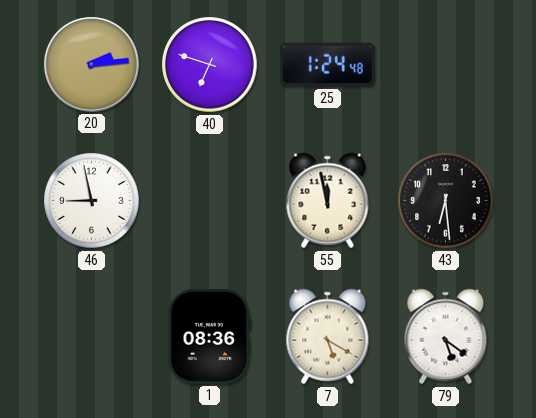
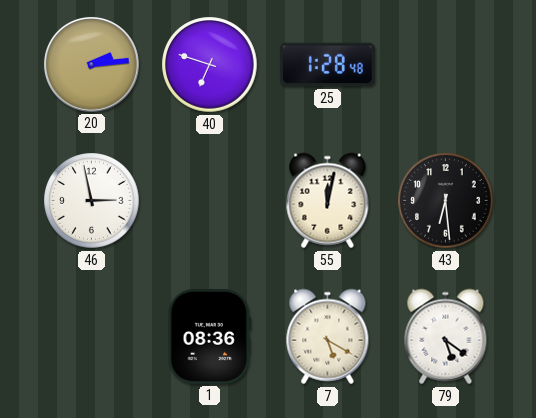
25: 1:24 -> 1:28
46: 8:58 -> 2:58
55: 11:58 -> 12:02
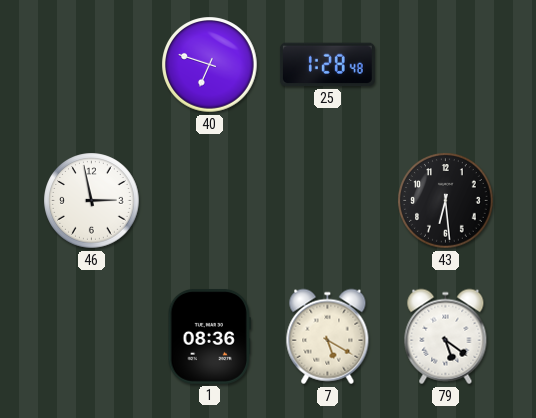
20: 2:14 -> none
55: 12:02 -> none
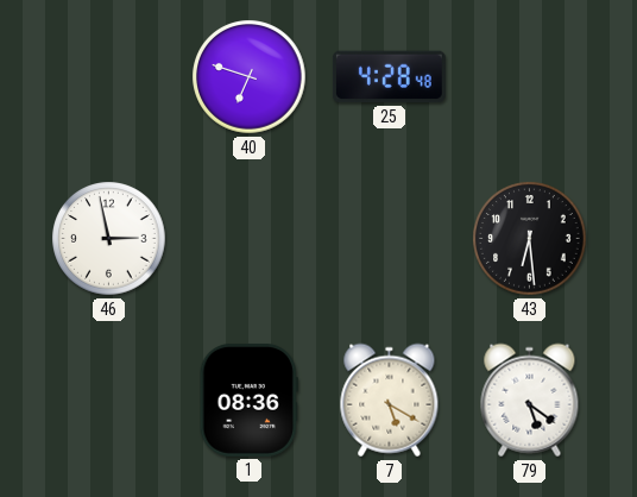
25: 1:28 -> 4:28
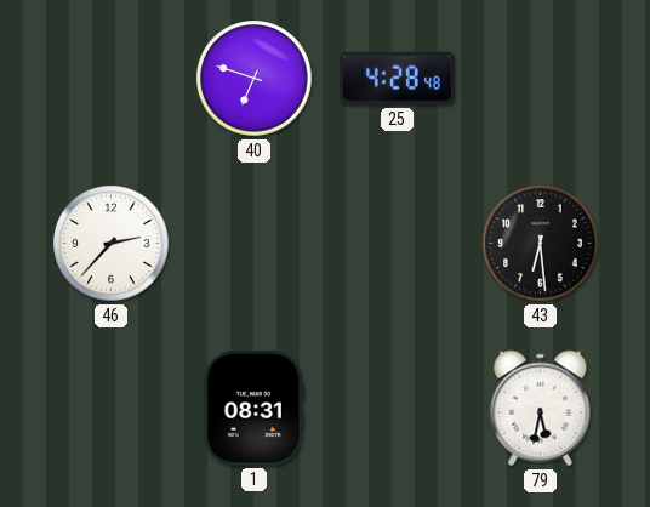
46: 2:58 -> 2:37
1: 08:36 -> 08:31
7: 5:20 -> none
79: 5:21 -> 5:32
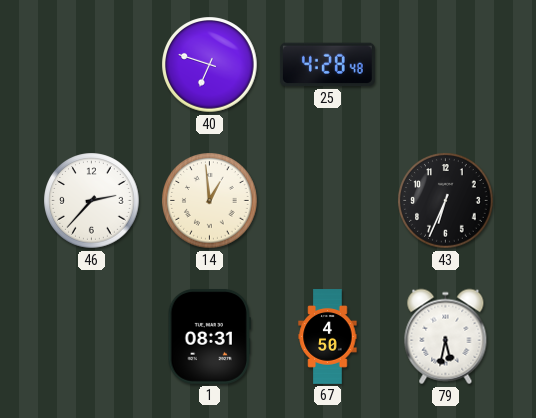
14: none -> 12:59
43: 6:29 -> 6:34
67: none -> 4:50
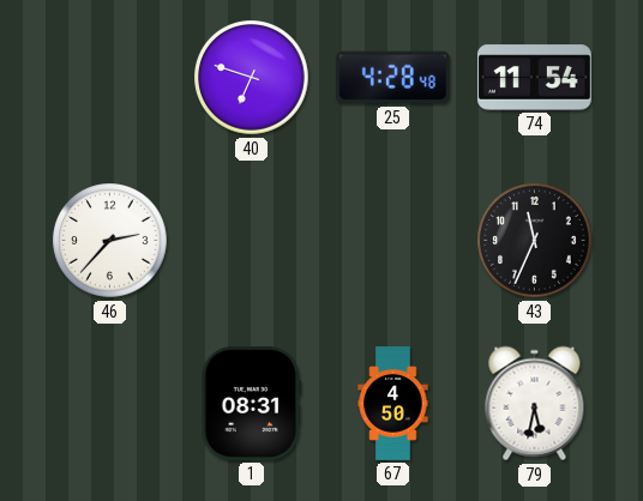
74: none -> 11:54
14: 12:59 -> none
43: 6:34 -> 11:34
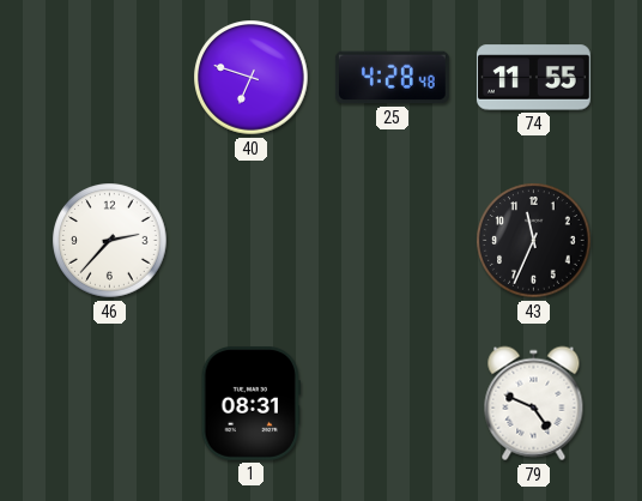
74: 11:54 -> 11:55
67: 4:50 -> none
79: 5:32 -> 4:49
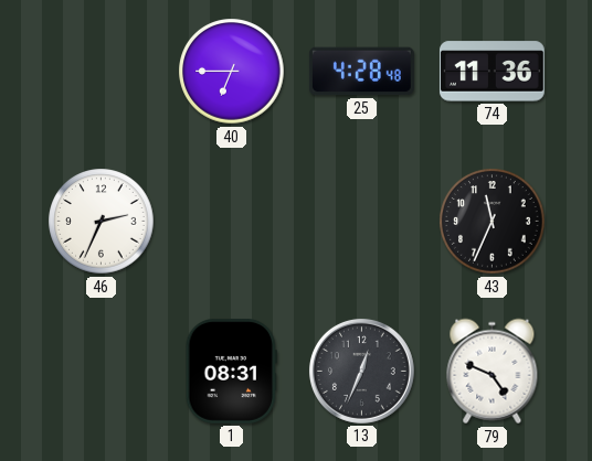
40: 6:48 -> 6:45
74: 11:55 -> 11:36
46: 2:37 -> 2:34
13: none -> 12:34
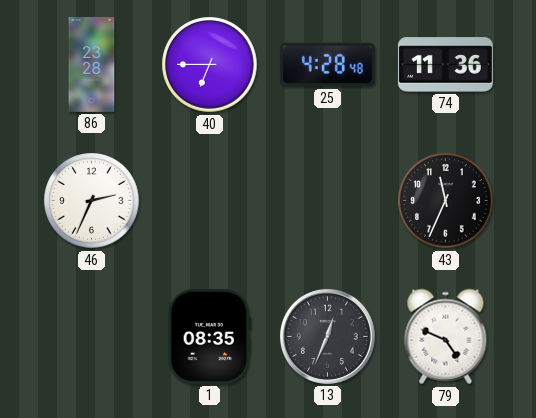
86: none -> 23:28
1: 08:31 -> 08:35
